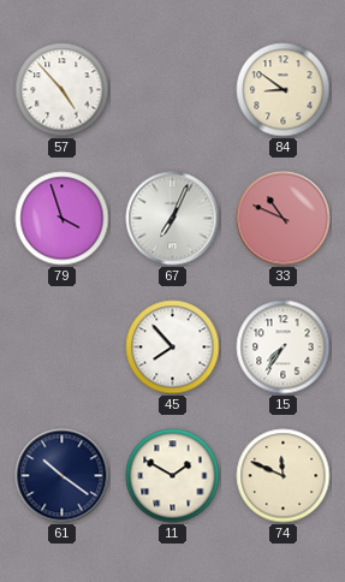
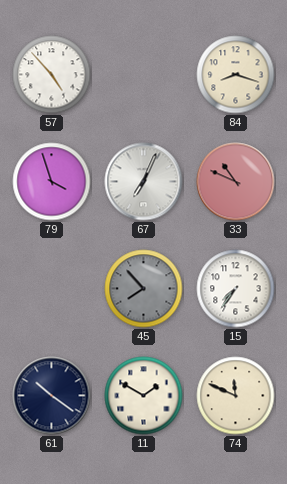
84: 8:51 -> 8:18
45 dial: white -> grey
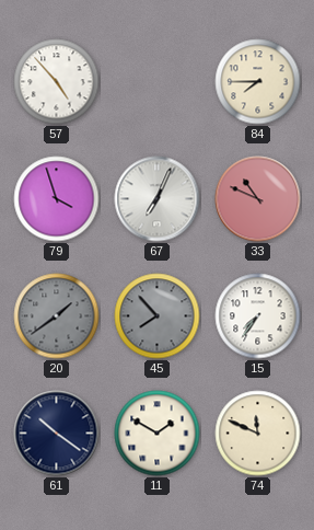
84: 8:18 -> 7:45
20: none -> 1:39
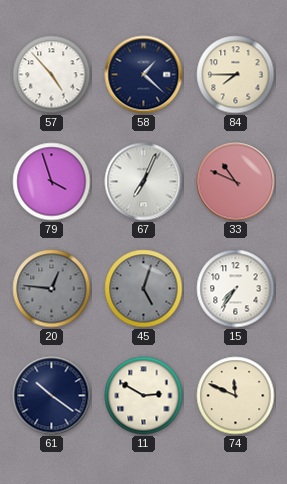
58: none -> 1:22
20: 1:39 -> 12:46
45: 7:53 -> 5:03
11: 1:50 -> 2:50
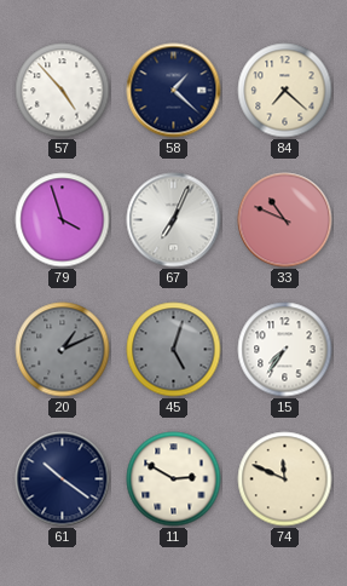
84: 7:45 -> 7:22
20: 12:46 -> 1:11
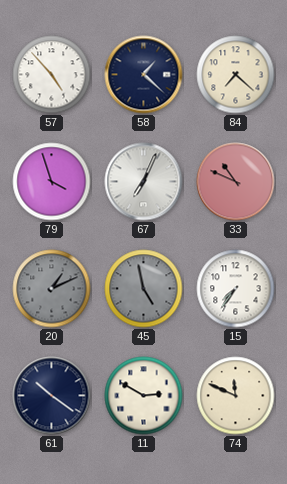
45: 5:03 -> 4:58
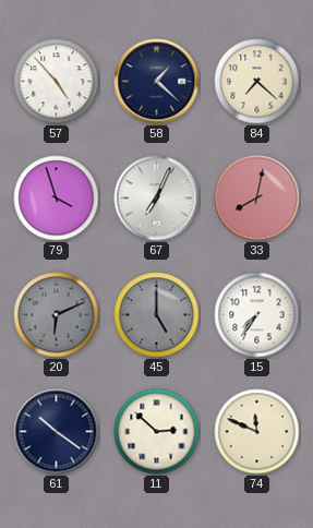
33: 10:49 -> 8:02
20: 1:11 -> 6:11
45: 4:58 -> 5:00
11: 2:50 -> 2:52
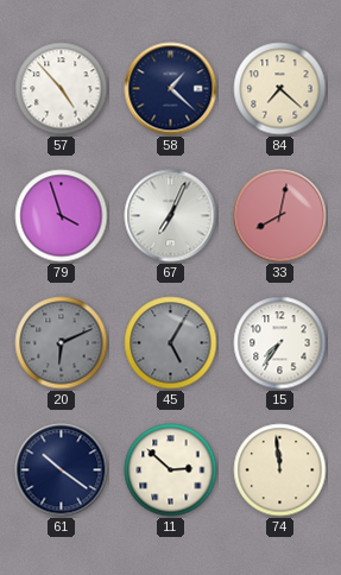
45: 5:00 -> 5:05
74: 11:49 -> 11:59
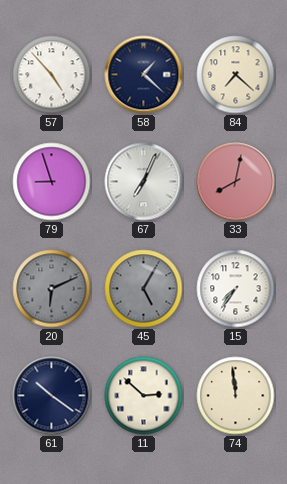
79: 3:57 -> 8:57
